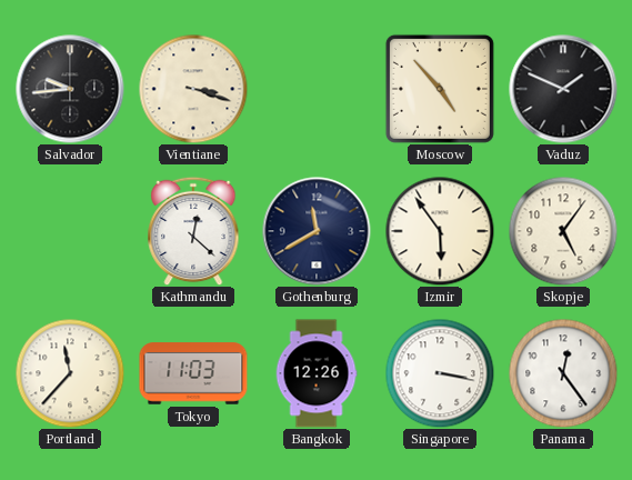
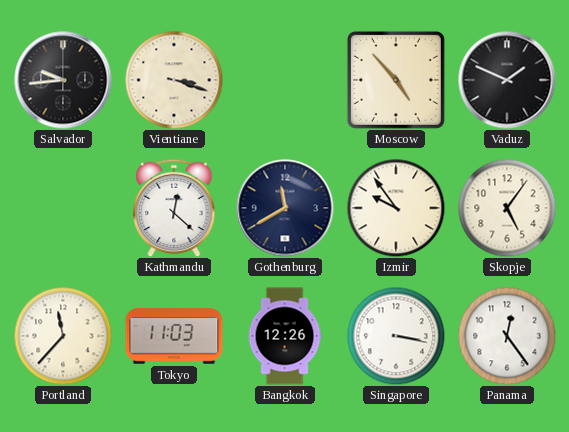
Izmir: 5:54 -> 9:54
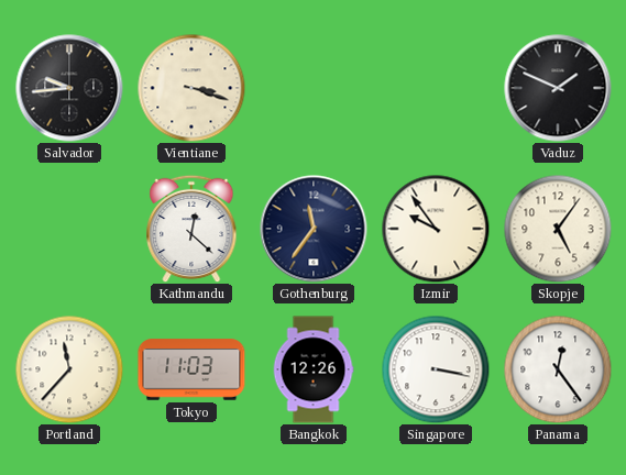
Moscow: 4:53 -> none
Gothenburg: 11:40 -> 11:36
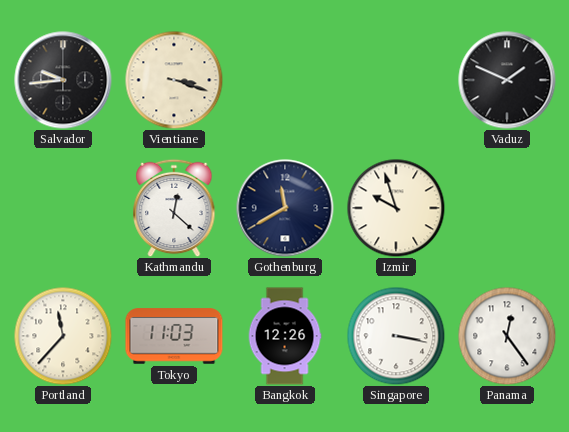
Gothenburg: 11:36 -> 11:40
Izmir: 9:54 -> 9:57
Skopje: 5:06 -> none
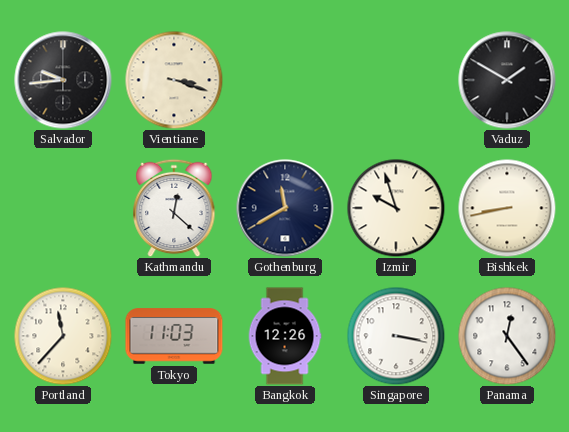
Vaduz: 1:49 -> 1:50
Bishkek: none -> 8:43
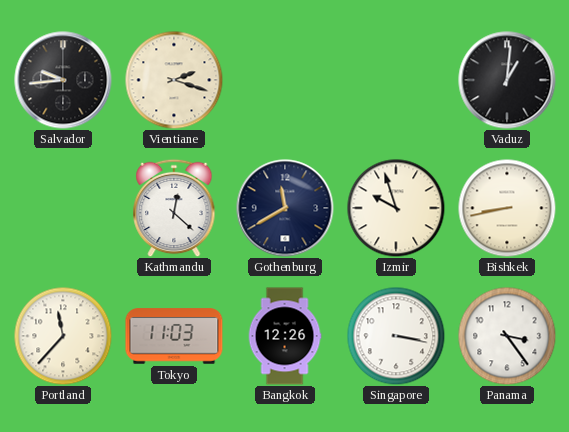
Vientiane: 3:18 -> 2:18
Vaduz: 1:50 -> 1:01
Panama: 12:24 -> 3:24
